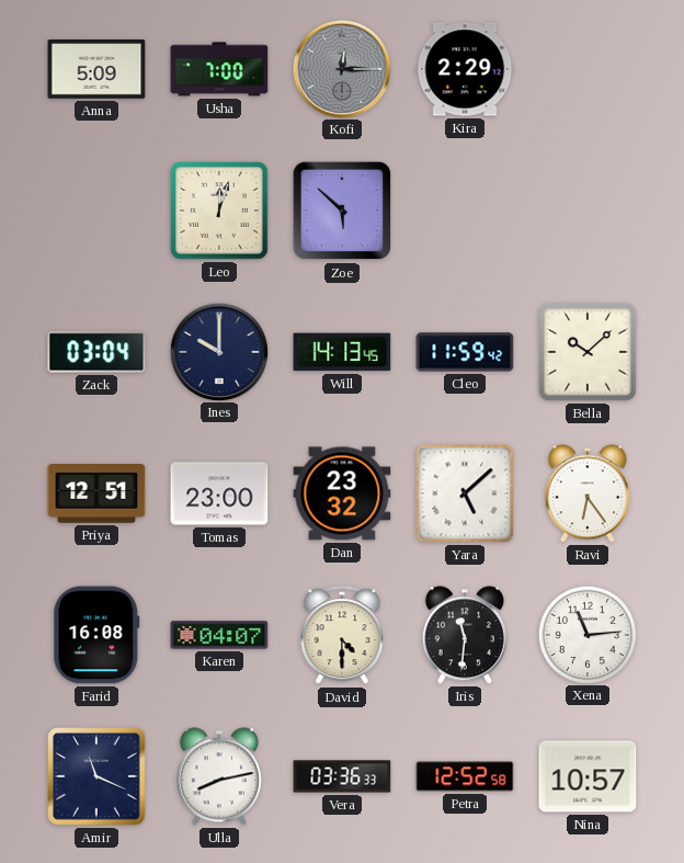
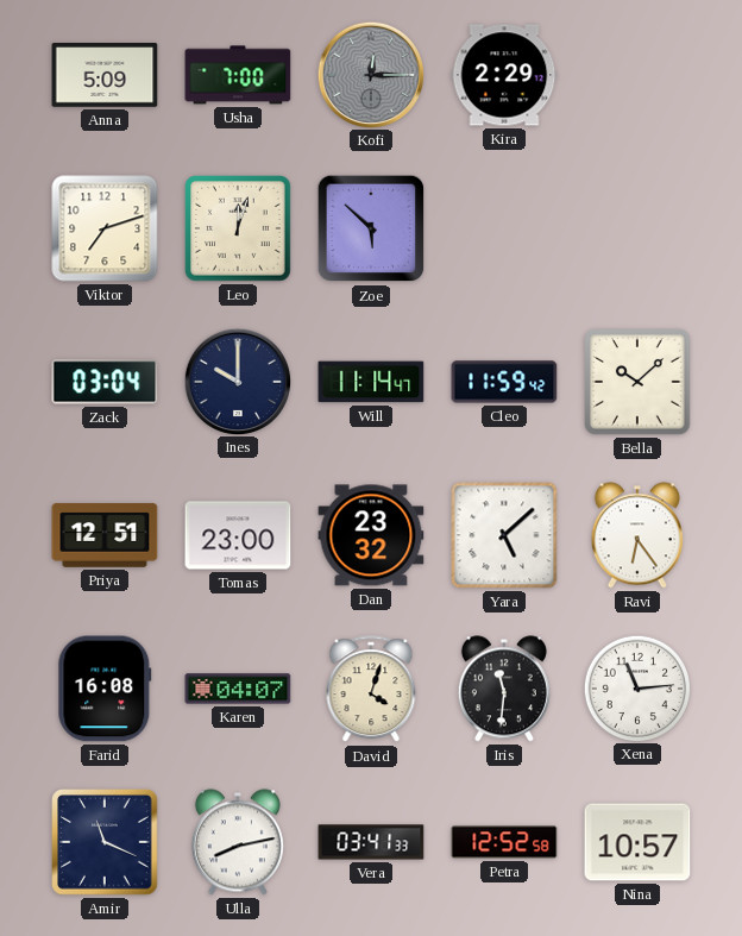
Viktor: none -> 7:12
Will: 14:13 -> 11:14
David: 4:30 -> 4:03
Vera: 03:36 -> 03:41
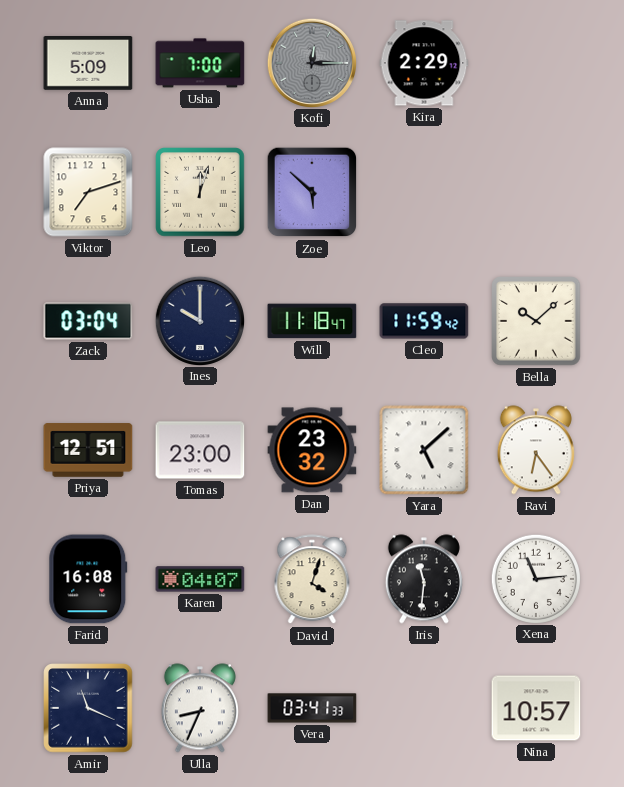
Will: 11:14 -> 11:18
Ulla: 8:13 -> 8:34
Petra: 12:52 -> none
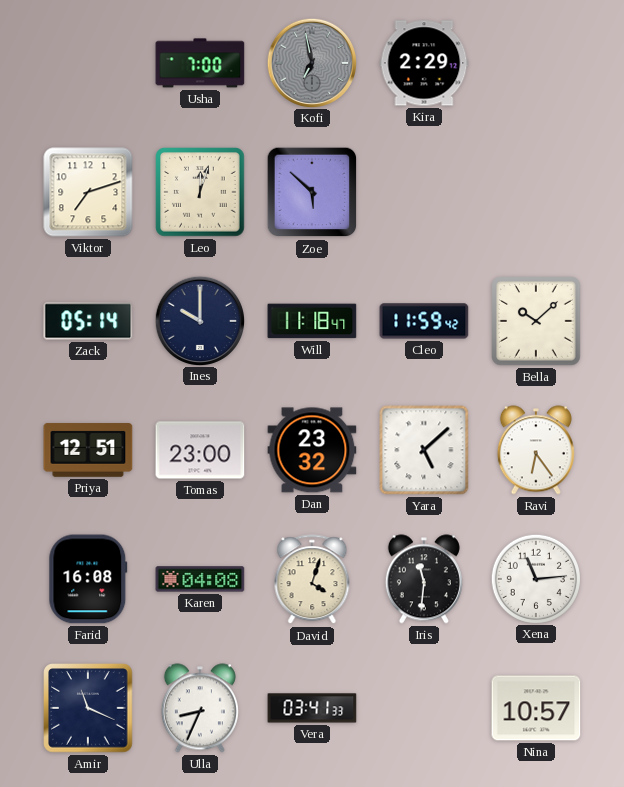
Anna: 5:09 -> none
Kofi: 12:15 -> 6:58
Zack: 03:04 -> 05:14
Karen: 04:07 -> 04:08
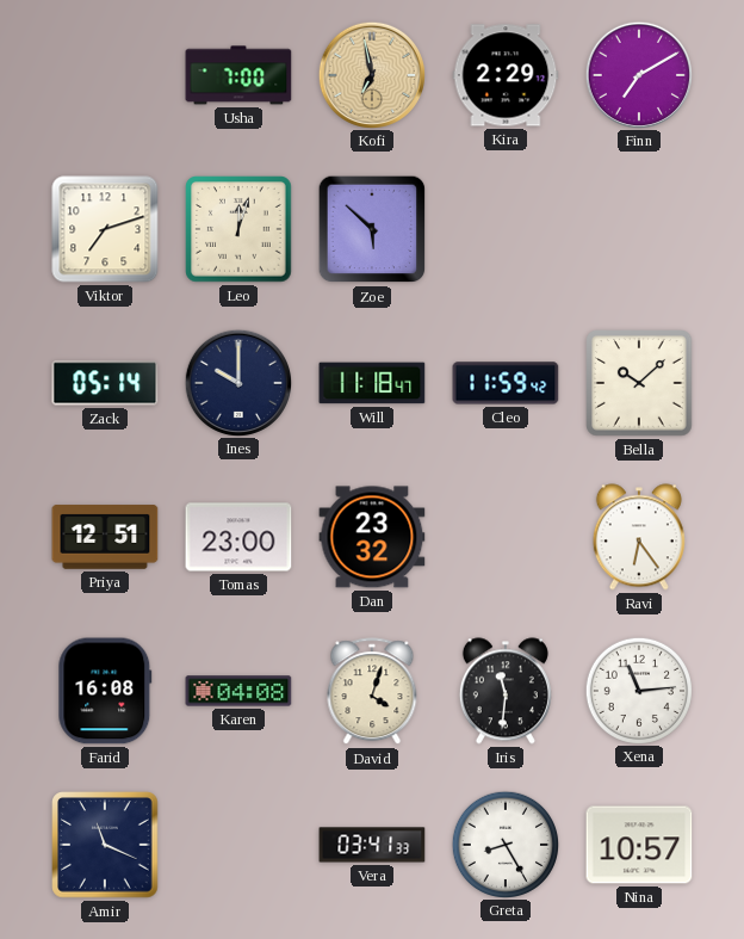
Kofi dial: grey -> champagne
Finn: none -> 7:10
Yara: 5:08 -> none
Ulla: 8:34 -> none
Greta: none -> 8:25
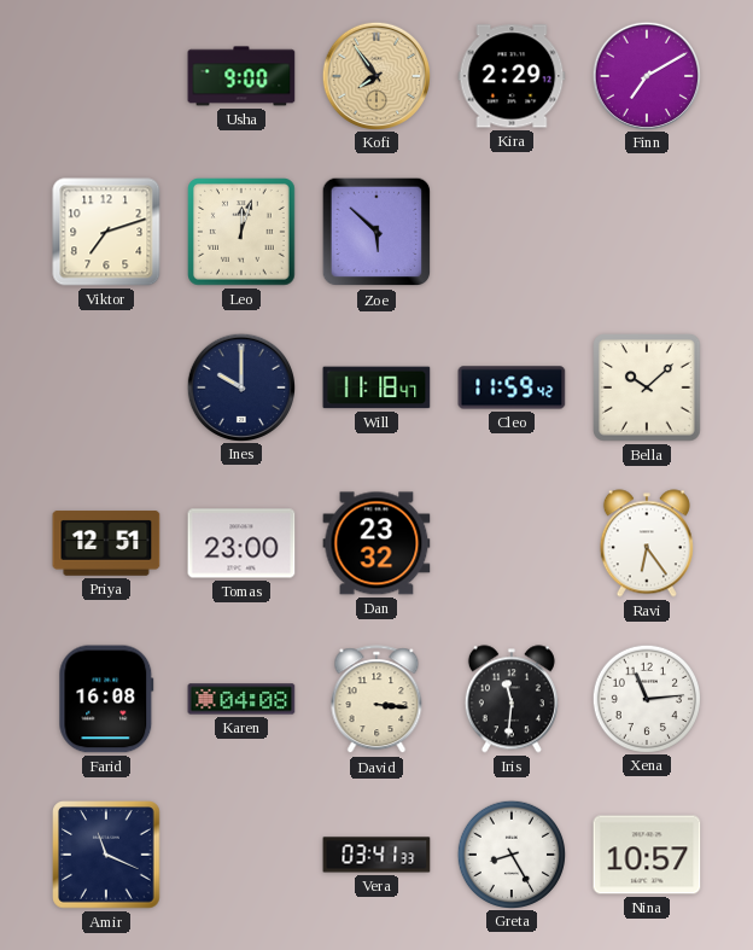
Usha: 7:00 -> 9:00
Kofi: 6:58 -> 7:54
Zack: 05:14 -> none
David: 4:03 -> 3:16
